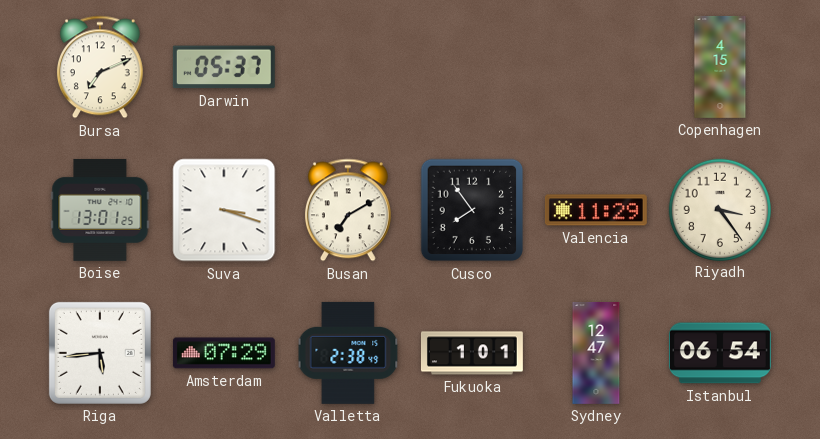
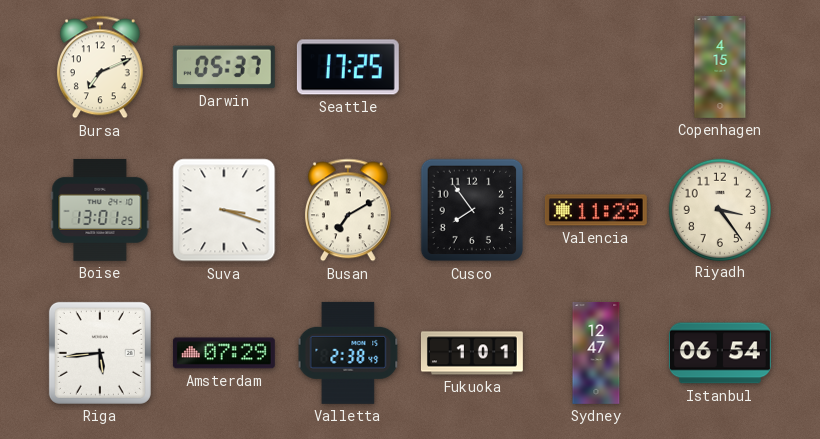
Seattle: none -> 17:25
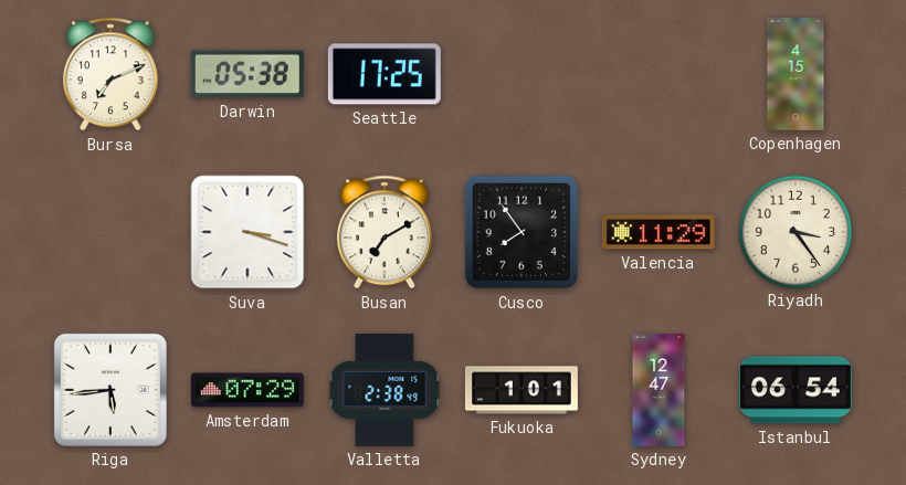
Darwin: 05:37 -> 05:38
Boise: 13:01 -> none
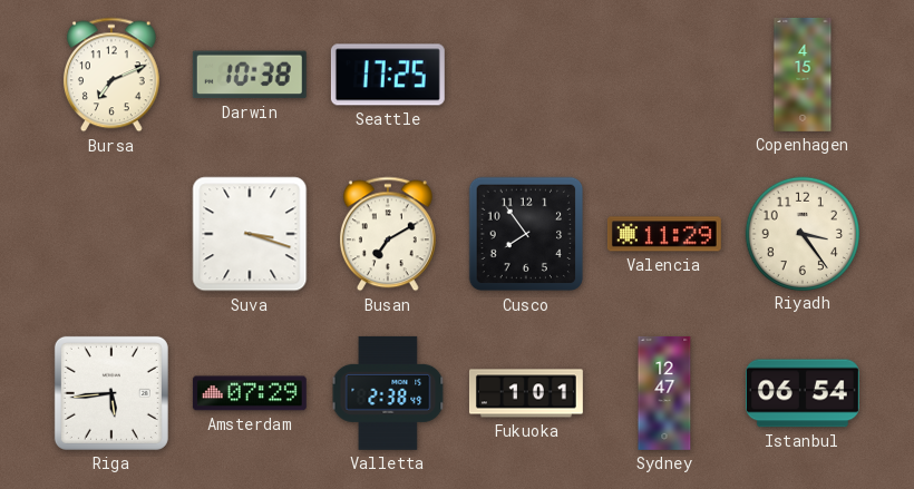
Darwin: 05:38 -> 10:38
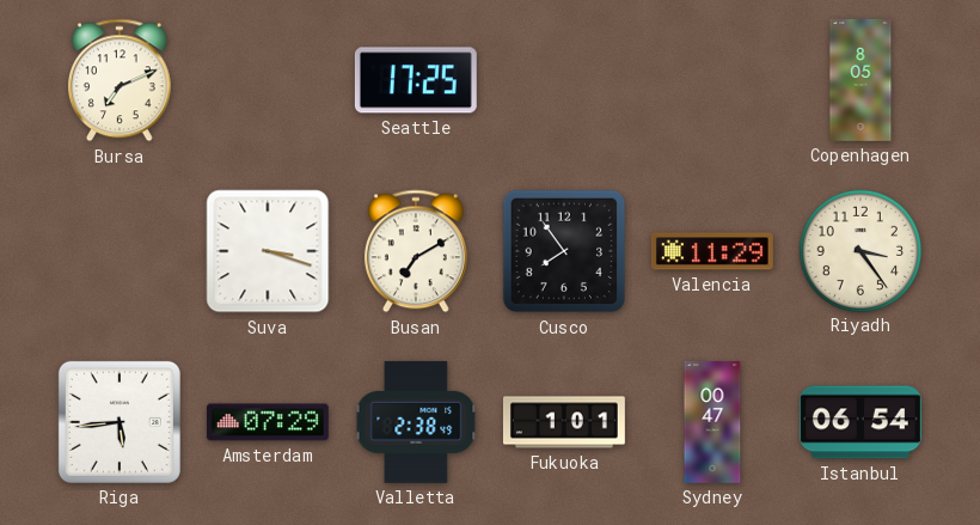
Darwin: 10:38 -> none
Copenhagen: 4:15 -> 8:05
Sydney: 12:47 -> 00:47
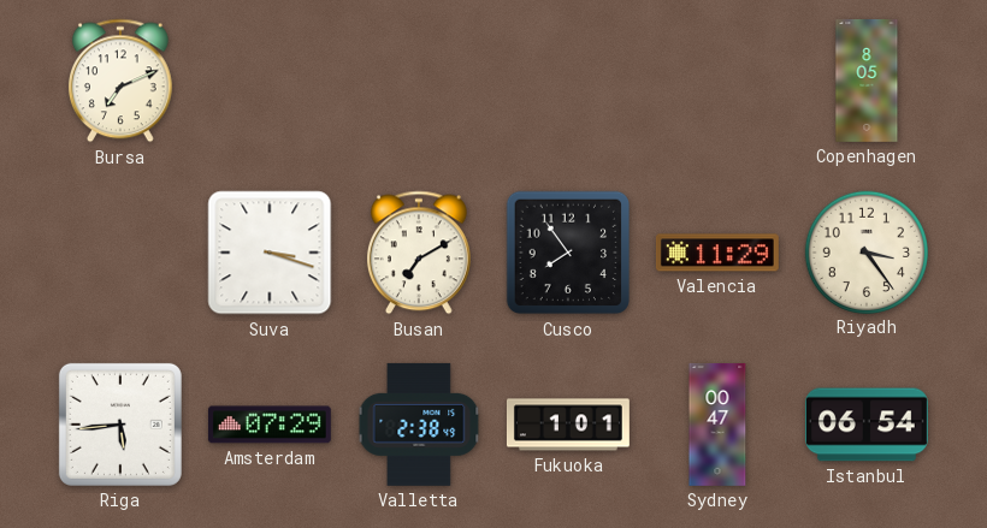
Seattle: 17:25 -> none
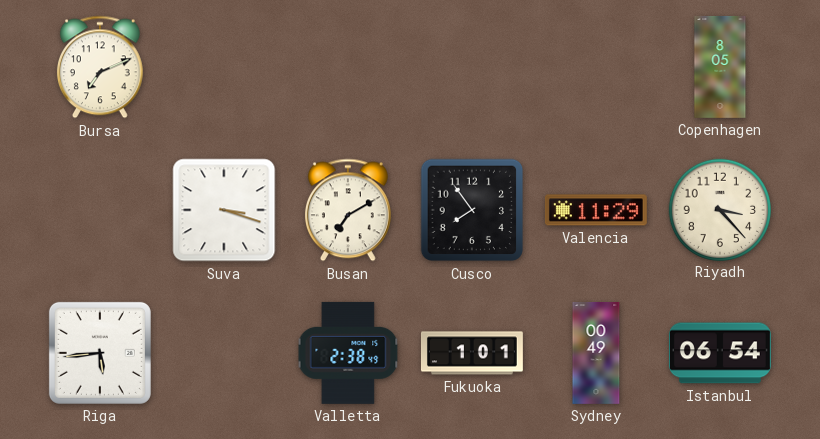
Riyadh: 3:24 -> 3:23
Amsterdam: 07:29 -> none
Sydney: 00:47 -> 00:49
